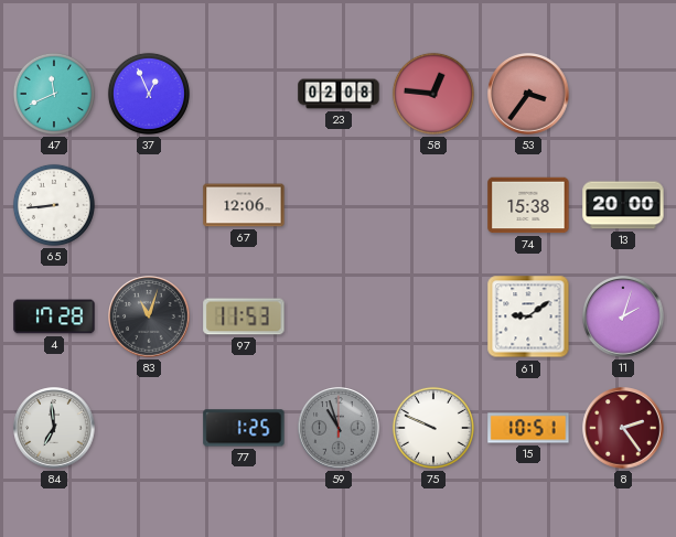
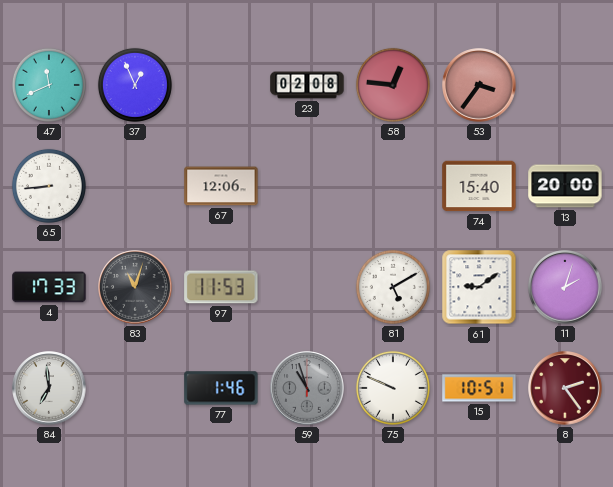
74: 15:38 -> 15:40
4: 17:28 -> 17:33
81: none -> 5:10
77: 1:25 -> 1:46
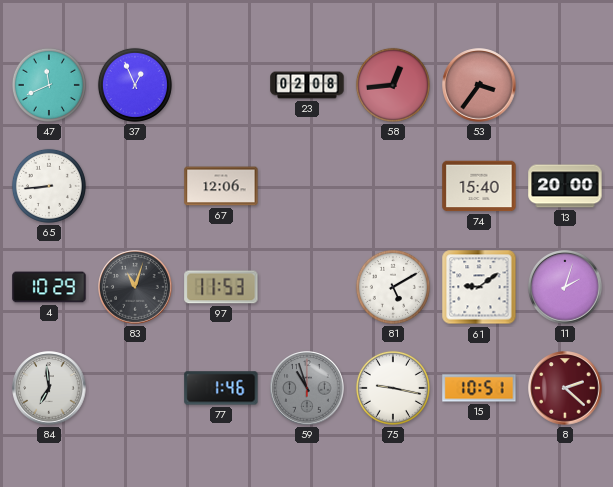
58: 12:46 -> 12:44
4: 17:33 -> 10:29
75: 9:49 -> 9:17
8: 2:24 -> 2:22
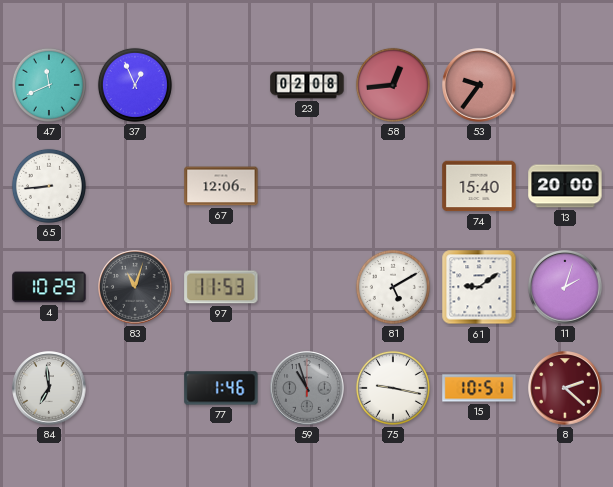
53: 3:36 -> 9:36
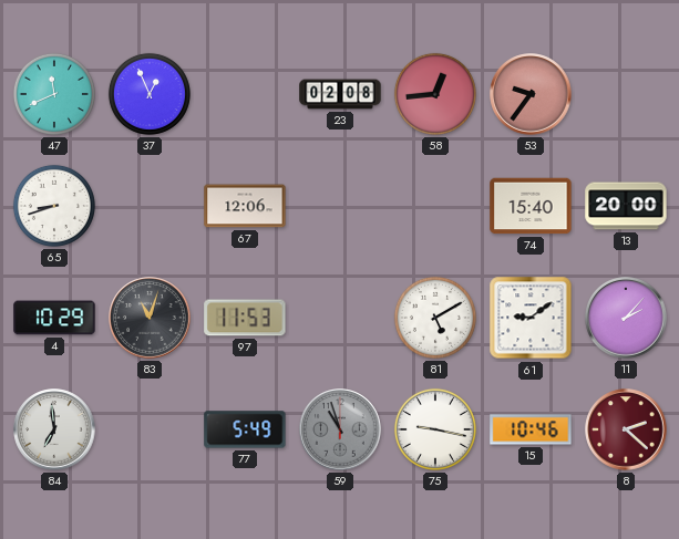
65: 8:44 -> 8:42
11: 2:03 -> 2:07
77: 1:46 -> 5:49
15: 10:51 -> 10:46
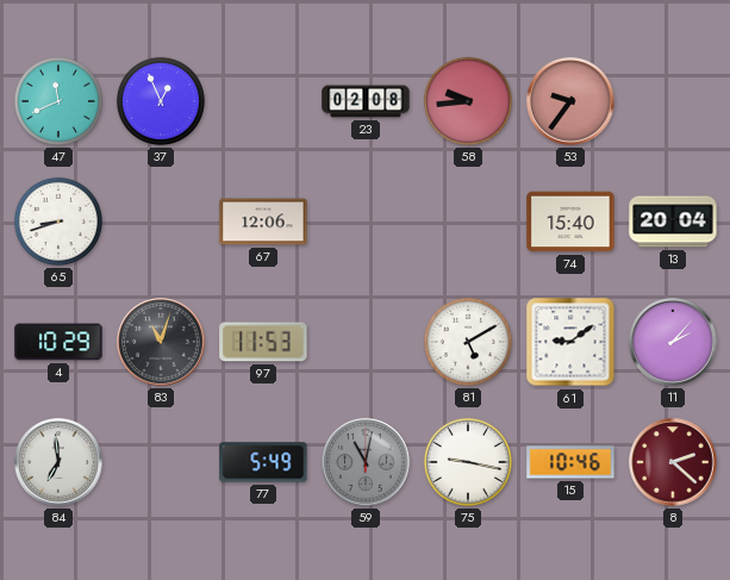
58: 12:44 -> 9:44
13: 20:00 -> 20:04
59: 10:57 -> 11:02
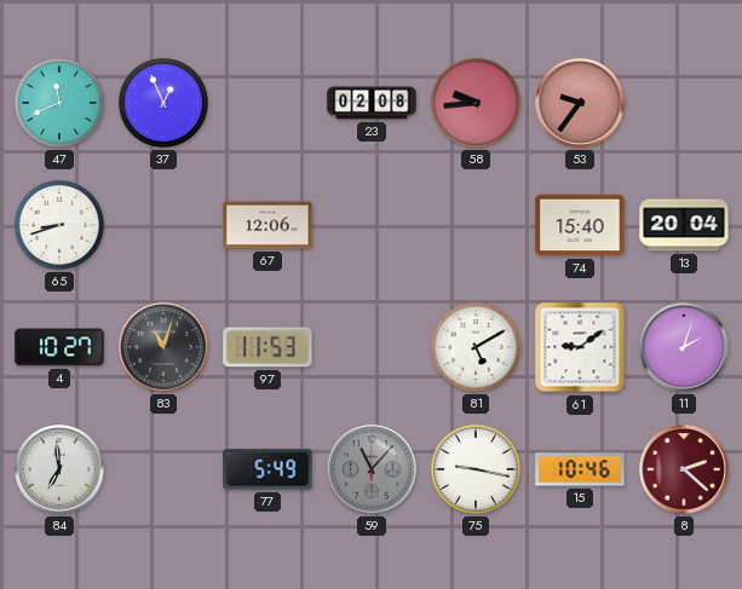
4: 10:29 -> 10:27
11: 2:07 -> 2:03
59: 11:02 -> 11:07
